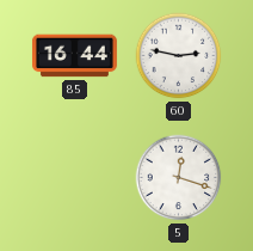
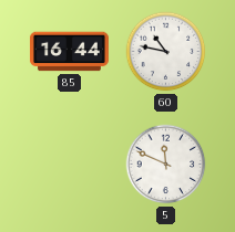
60: 2:47 -> 10:47
5: 12:18 -> 11:49
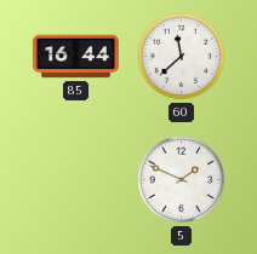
60: 10:47 -> 11:38
5: 11:49 -> 1:49
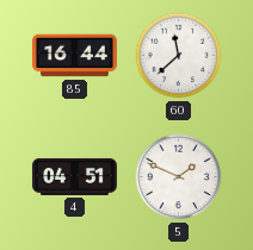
4: none -> 04:51
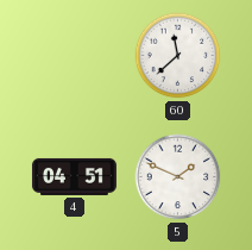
85: 16:44 -> none
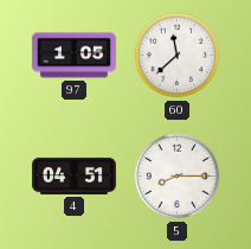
97: none -> 1:05
5: 1:49 -> 8:15
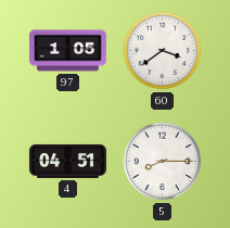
60: 11:38 -> 3:39
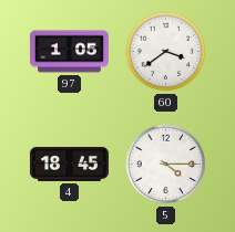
4: 04:51 -> 18:45
5: 8:15 -> 4:15
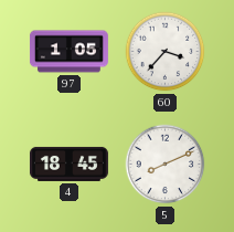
60: 3:39 -> 3:37
5: 4:15 -> 8:11
